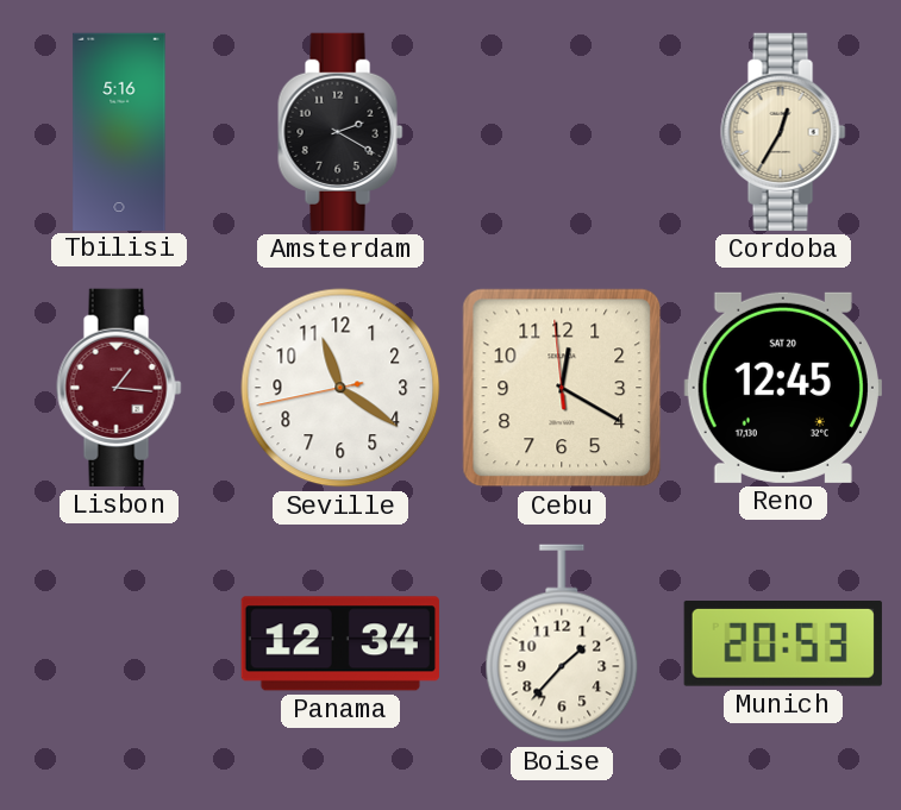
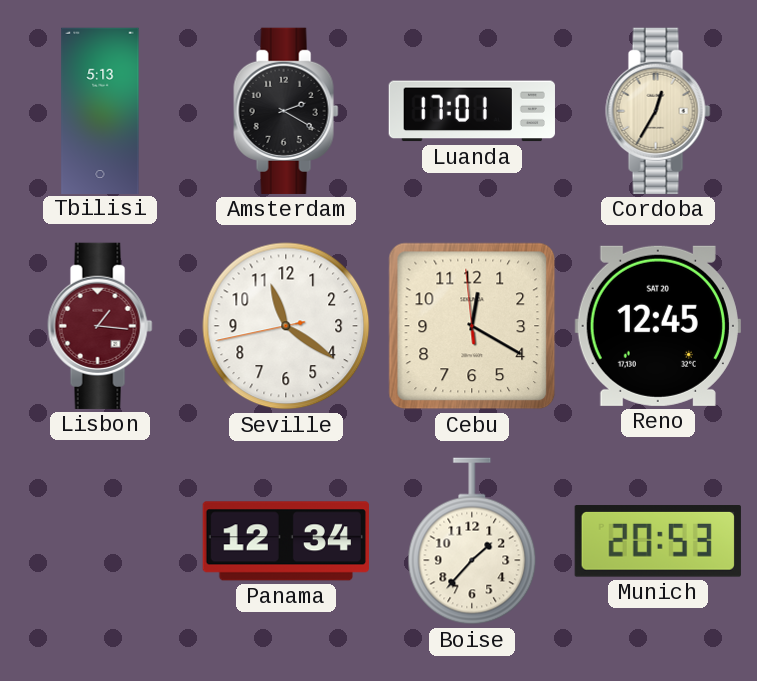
Tbilisi: 5:16 -> 5:13
Luanda: none -> 17:01
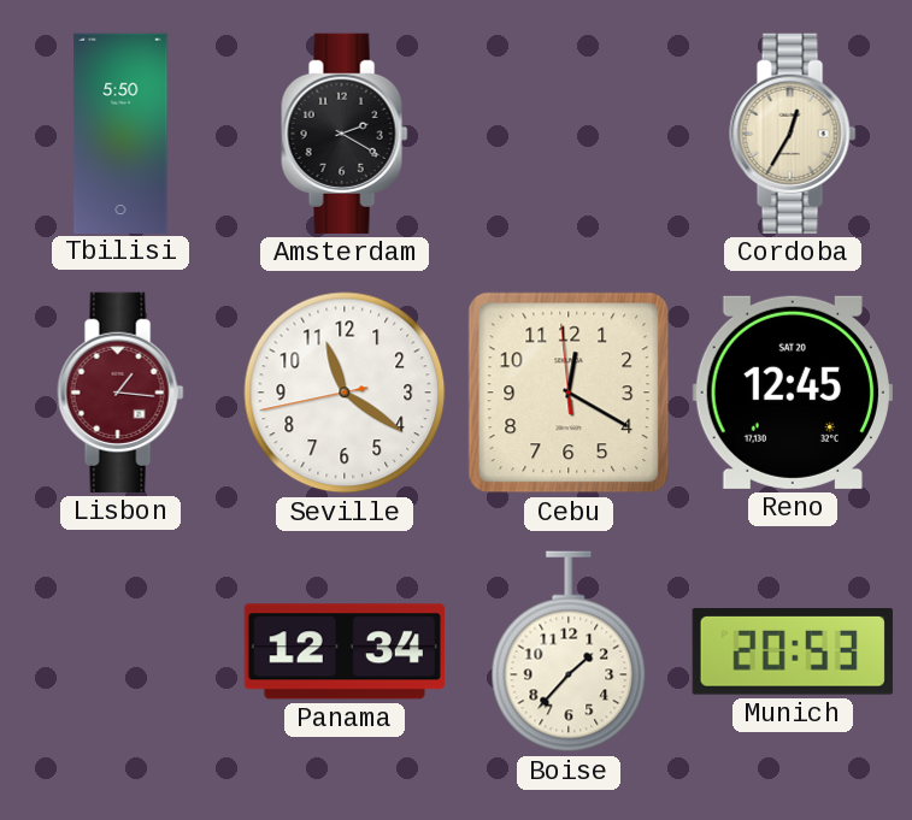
Tbilisi: 5:13 -> 5:50
Luanda: 17:01 -> none
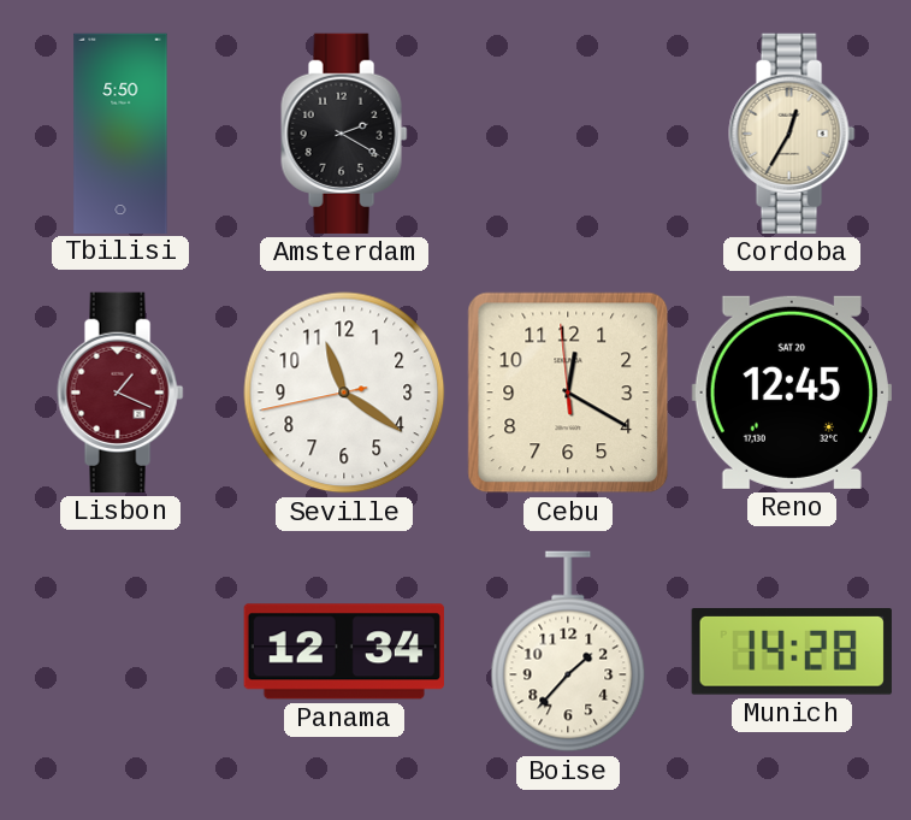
Lisbon: 1:16 -> 1:19
Munich: 20:53 -> 14:28
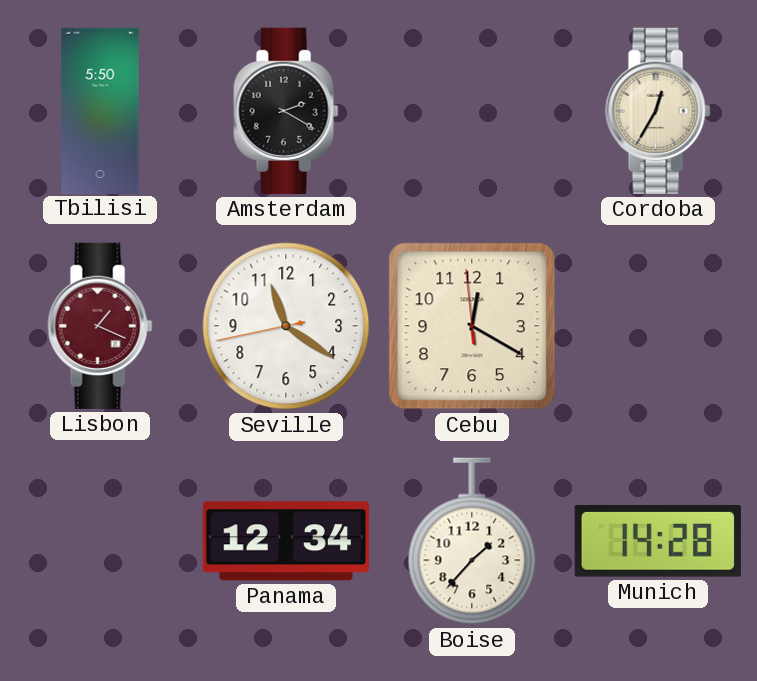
Reno: 12:45 -> none
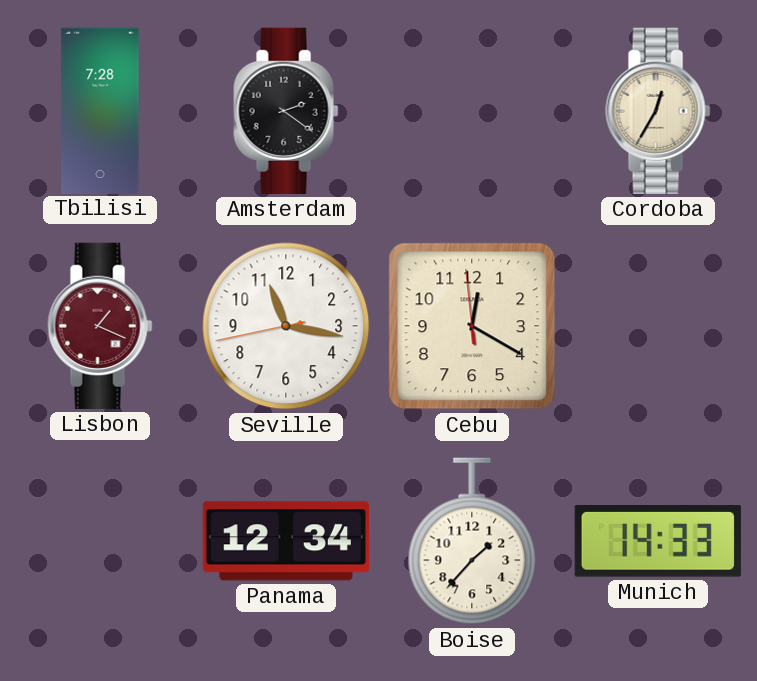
Tbilisi: 5:50 -> 7:28
Amsterdam: 2:20 -> 2:21
Seville: 11:20 -> 11:16
Munich: 14:28 -> 14:33
